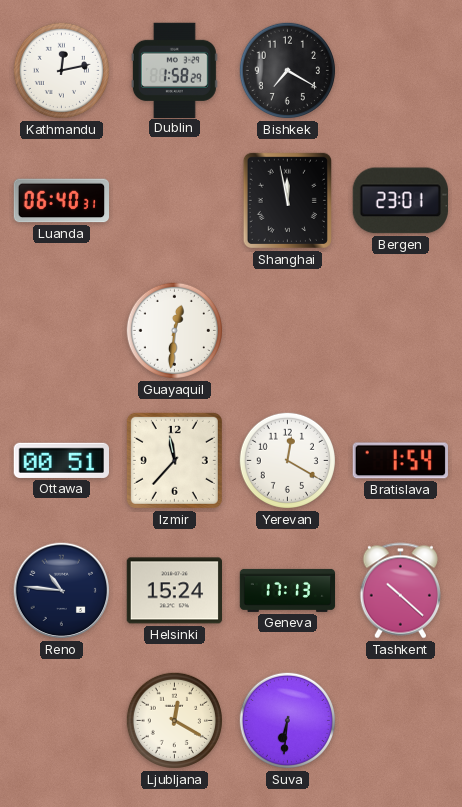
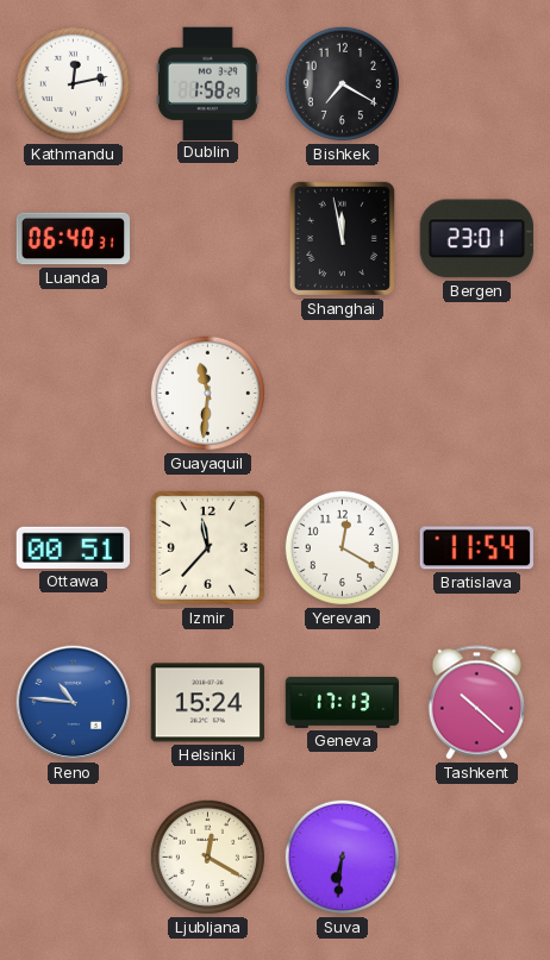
Guayaquil: 12:31 -> 11:31
Bratislava: 1:54 -> 11:54
Reno dial: navy -> blue
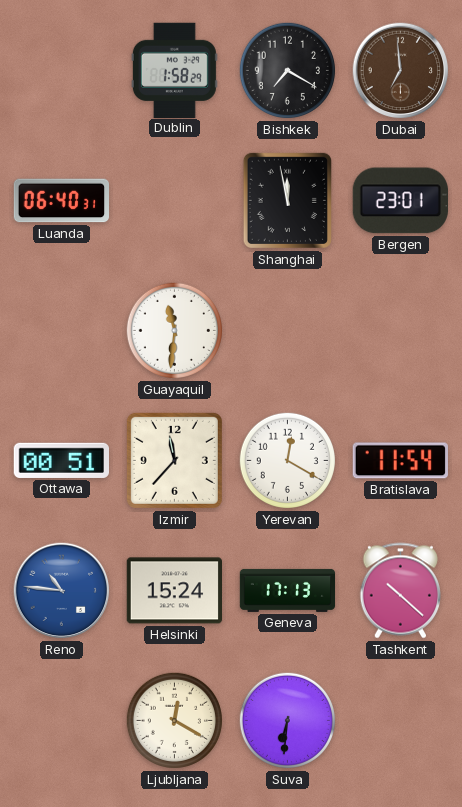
Kathmandu: 12:13 -> none
Dubai: none -> 6:59
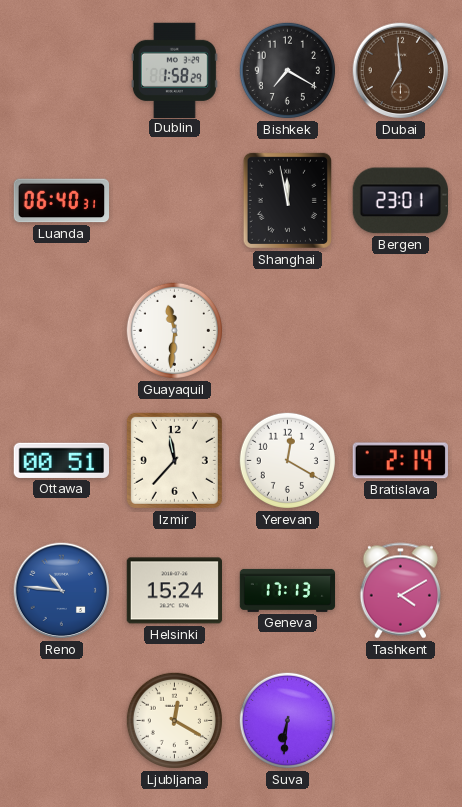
Bratislava: 11:54 -> 2:14
Tashkent: 10:22 -> 4:10
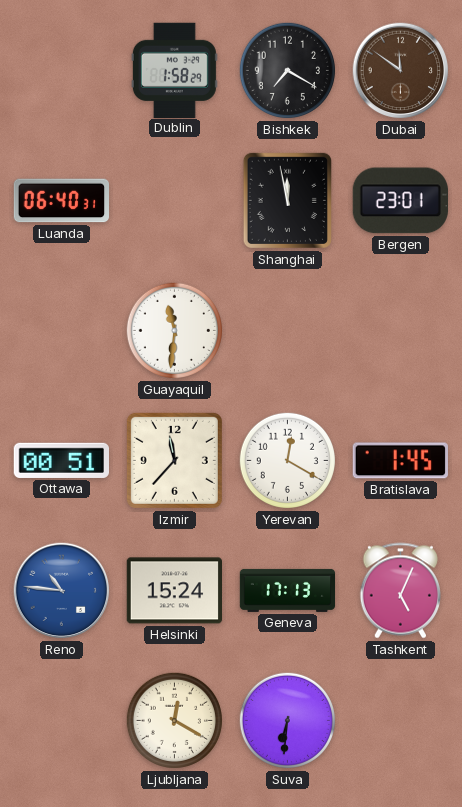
Dubai: 6:59 -> 11:51
Bratislava: 2:14 -> 1:45
Tashkent: 4:10 -> 5:04
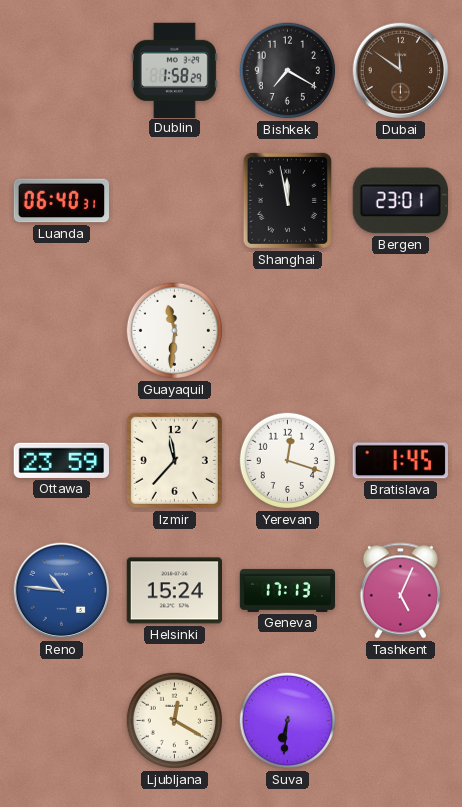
Ottawa: 00:51 -> 23:59
Yerevan: 12:20 -> 12:18
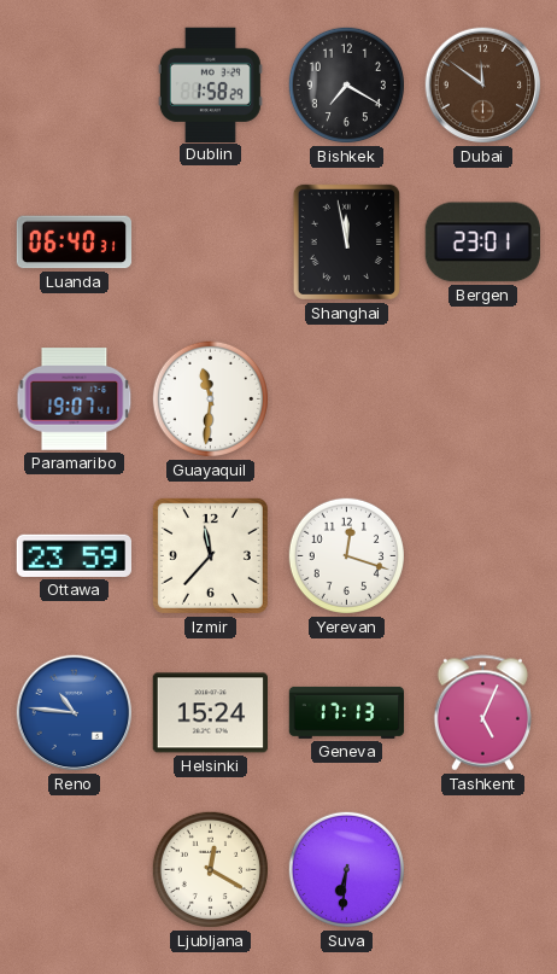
Paramaribo: none -> 19:07
Bratislava: 1:45 -> none
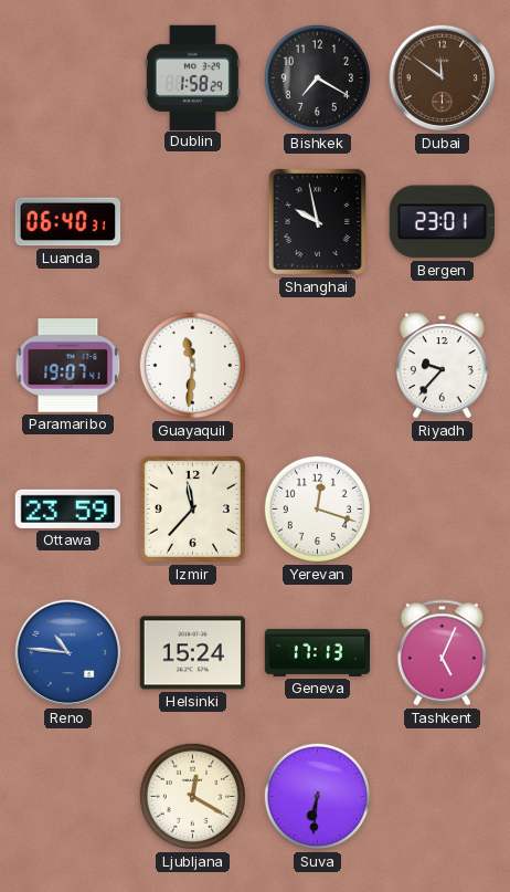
Shanghai: 11:58 -> 9:58
Riyadh: none -> 9:37
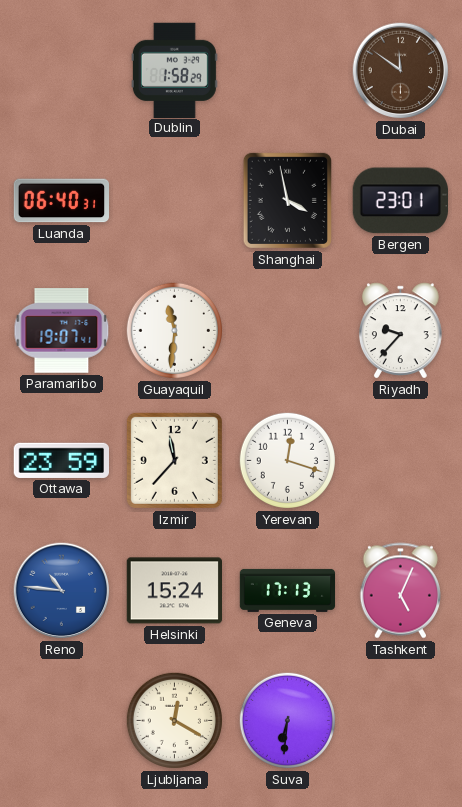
Bishkek: 7:20 -> none
Shanghai: 9:58 -> 3:58
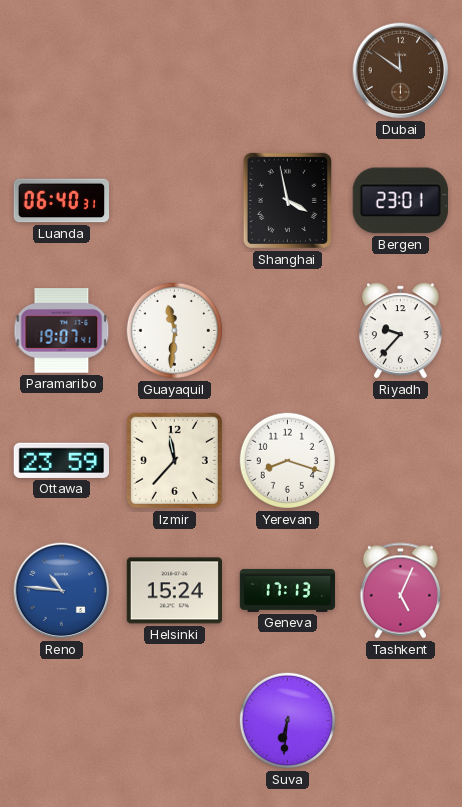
Dublin: 1:58 -> none
Yerevan: 12:18 -> 8:18
Ljubljana: 12:20 -> none
